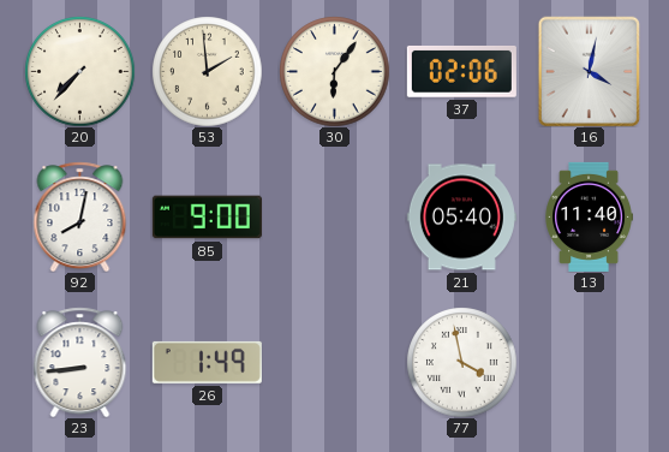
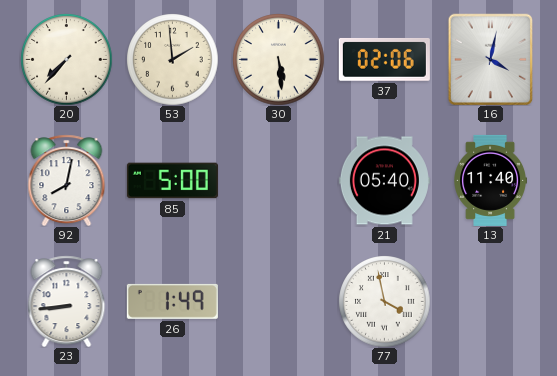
30: 6:06 -> 5:29
85: 9:00 -> 5:00
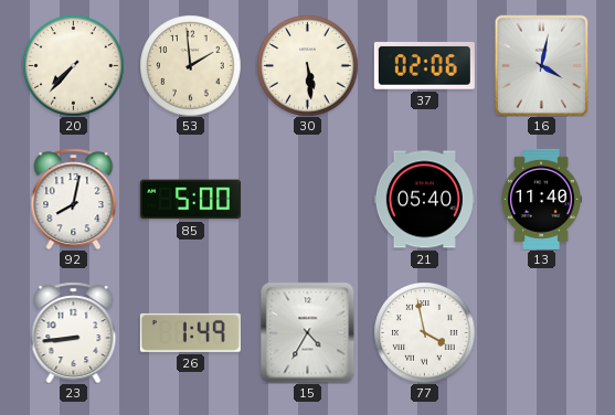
15: none -> 4:35
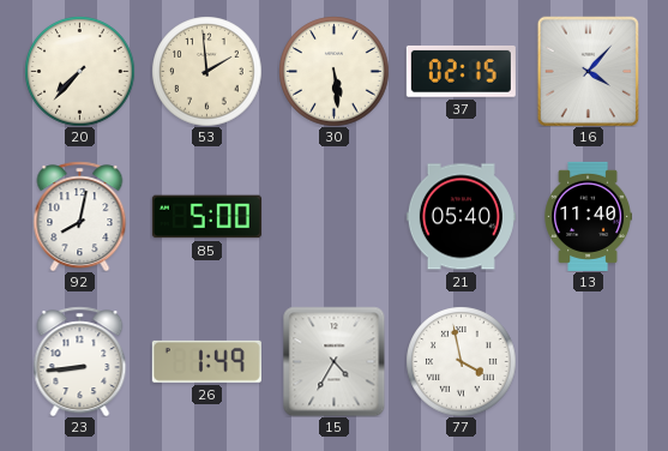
37: 02:06 -> 02:15
16: 4:02 -> 4:07
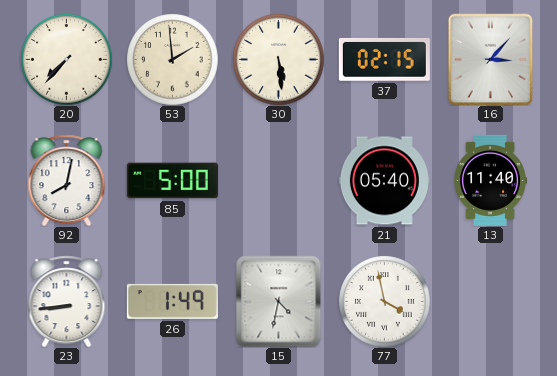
16: 4:07 -> 3:07
15: 4:35 -> 4:32
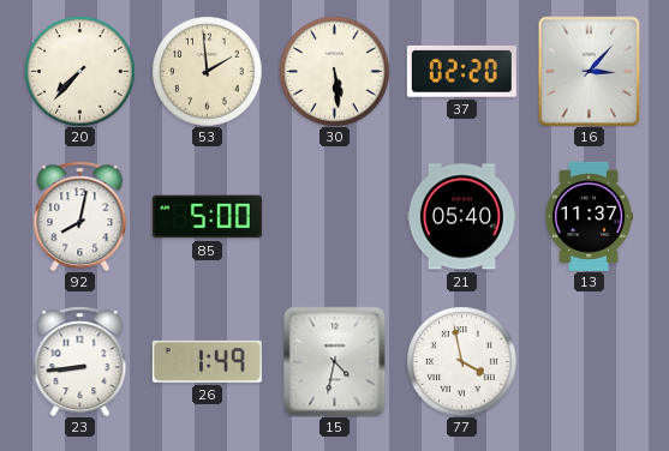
37: 02:15 -> 02:20
13: 11:40 -> 11:37
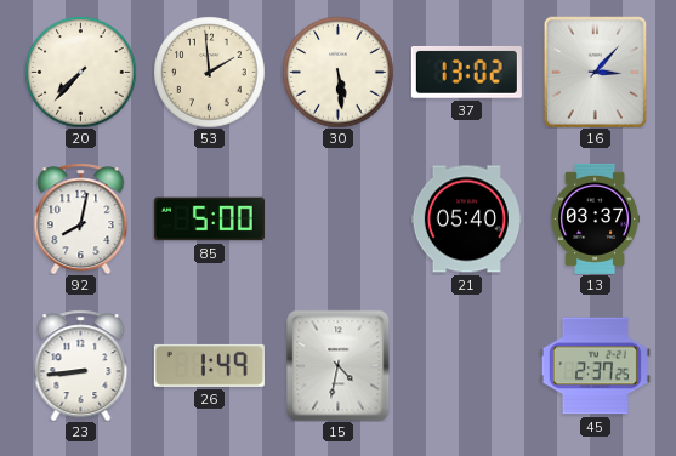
37: 02:20 -> 13:02
13: 11:37 -> 03:37
77: 3:58 -> none
45: none -> 2:37
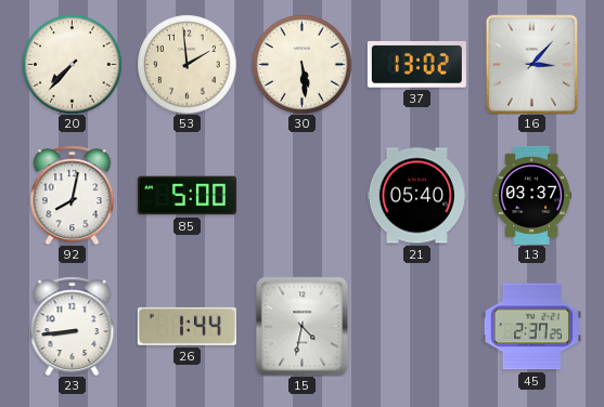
26: 1:49 -> 1:44
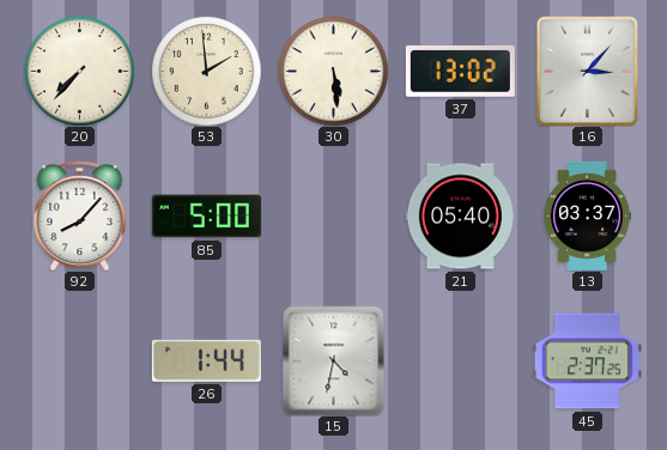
92: 8:02 -> 8:07
23: 8:44 -> none
